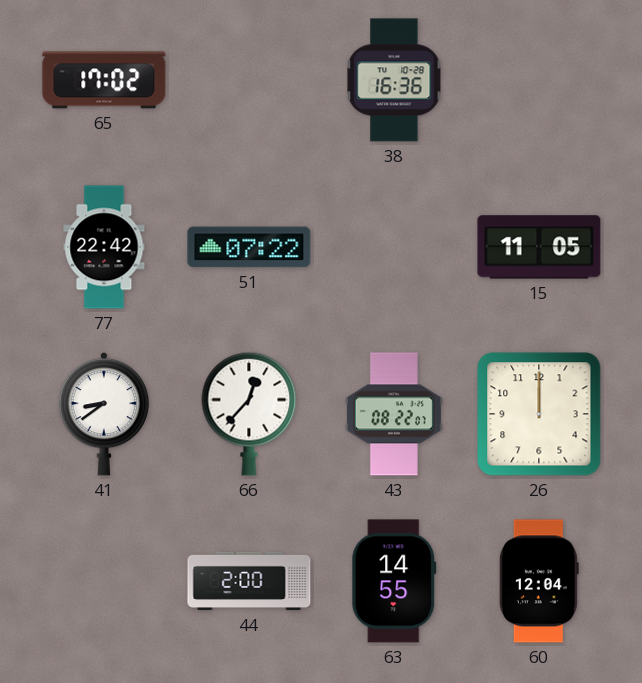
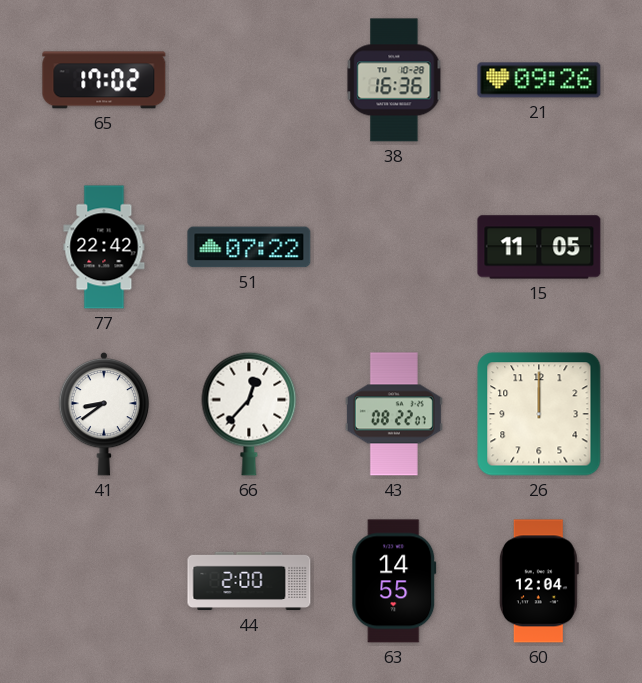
21: none -> 09:26
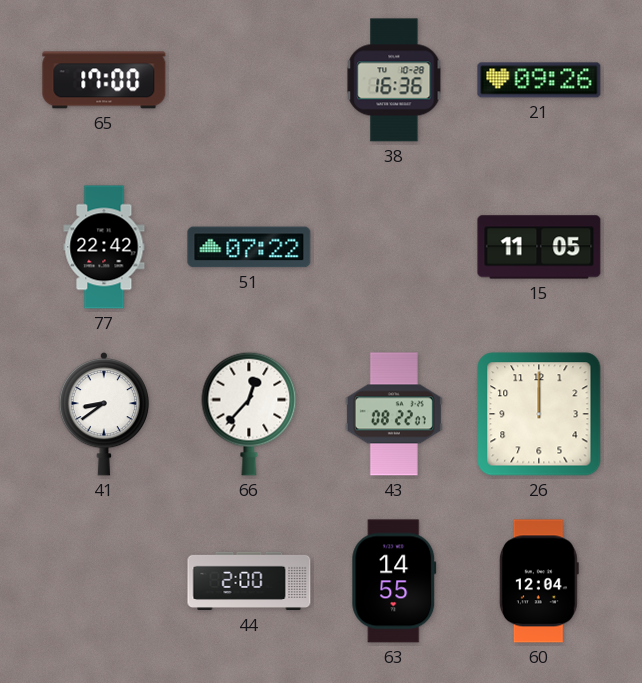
65: 17:02 -> 17:00
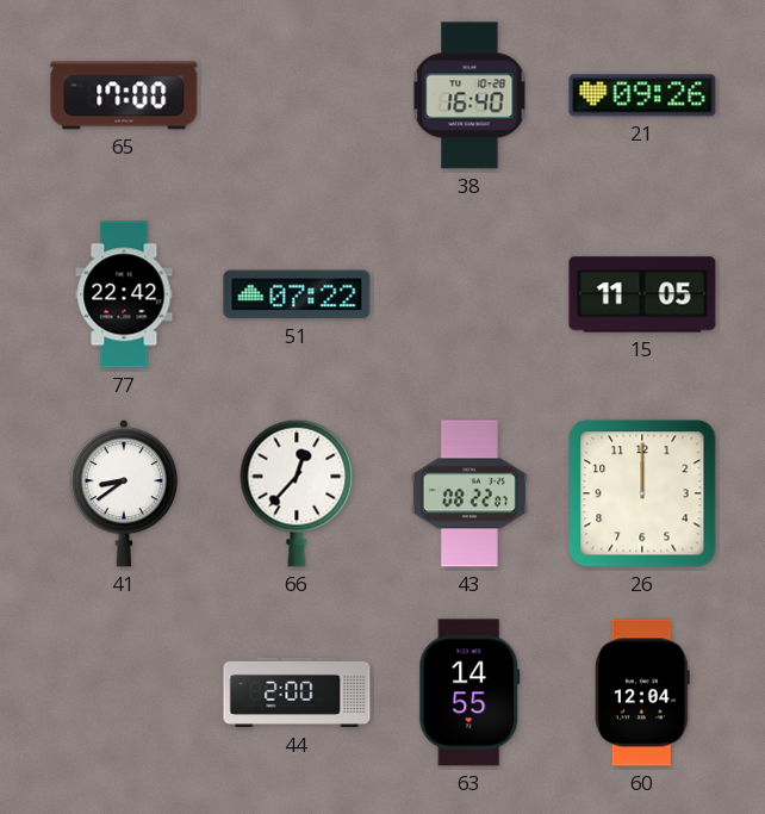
38: 16:36 -> 16:40
